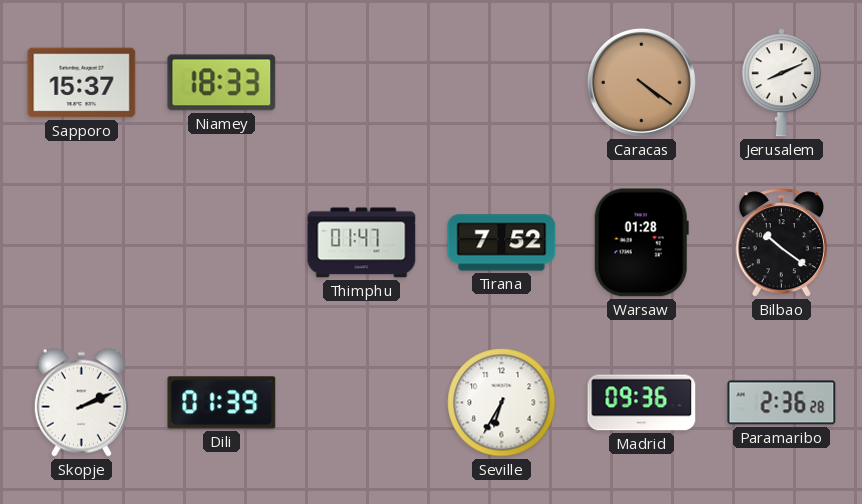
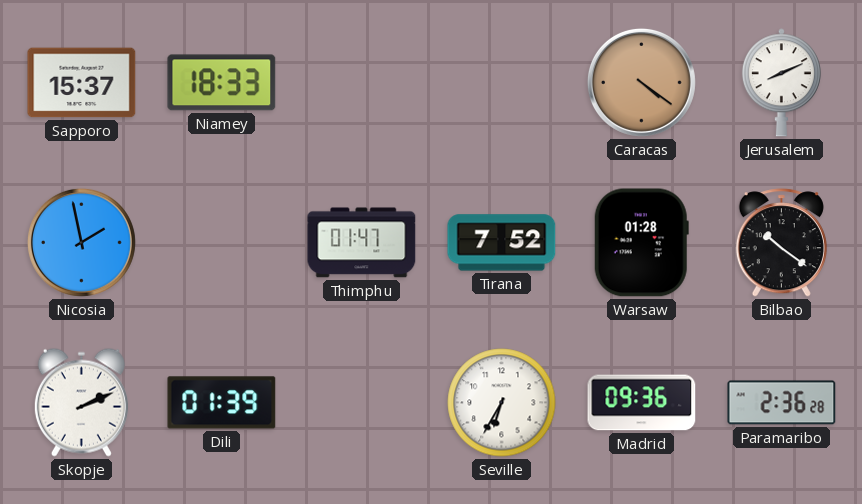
Nicosia: none -> 1:58
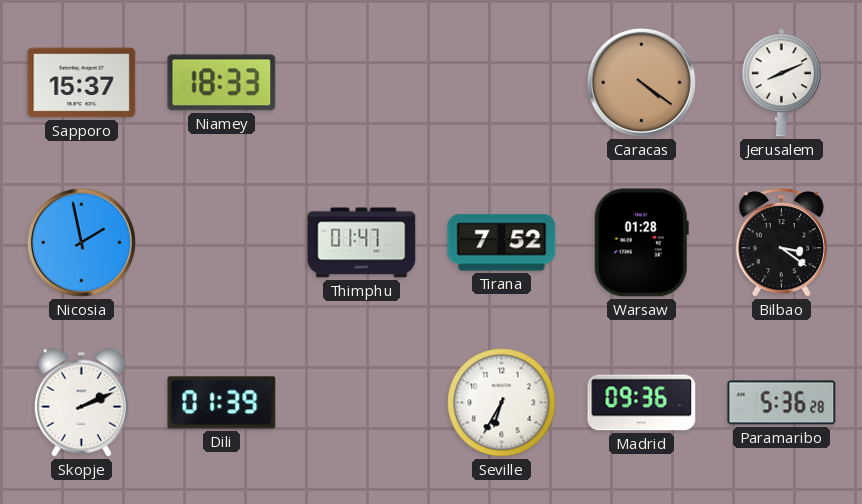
Bilbao: 10:21 -> 3:21
Paramaribo: 2:36 -> 5:36
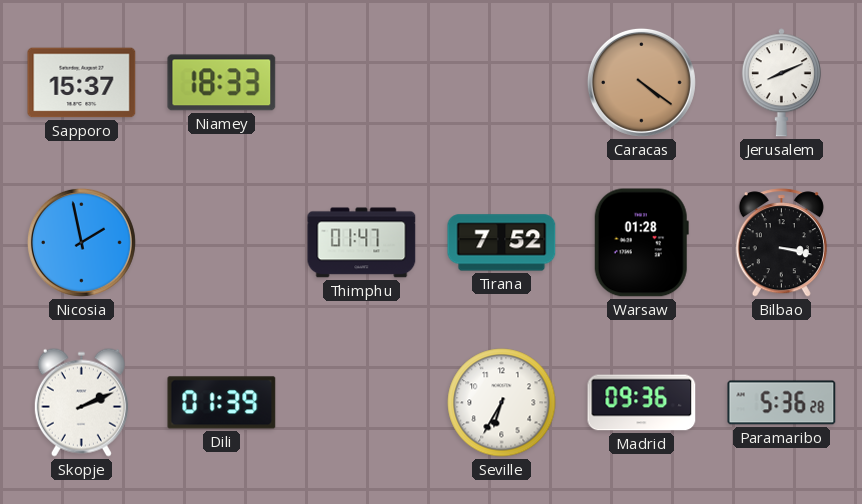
Bilbao: 3:21 -> 3:17
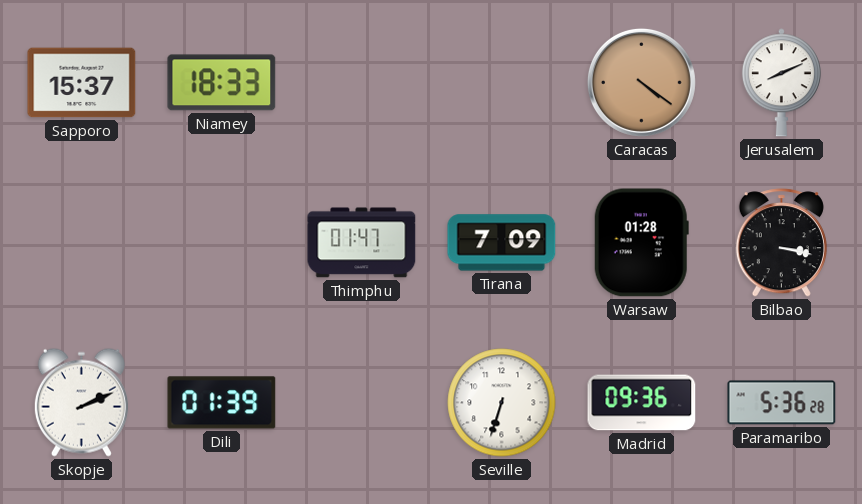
Nicosia: 1:58 -> none
Tirana: 7:52 -> 7:09
Seville: 6:35 -> 6:33
